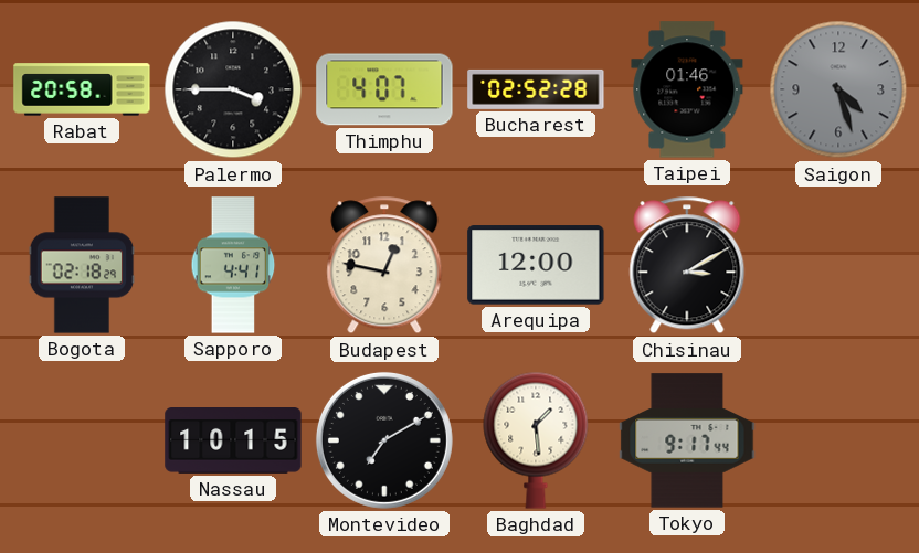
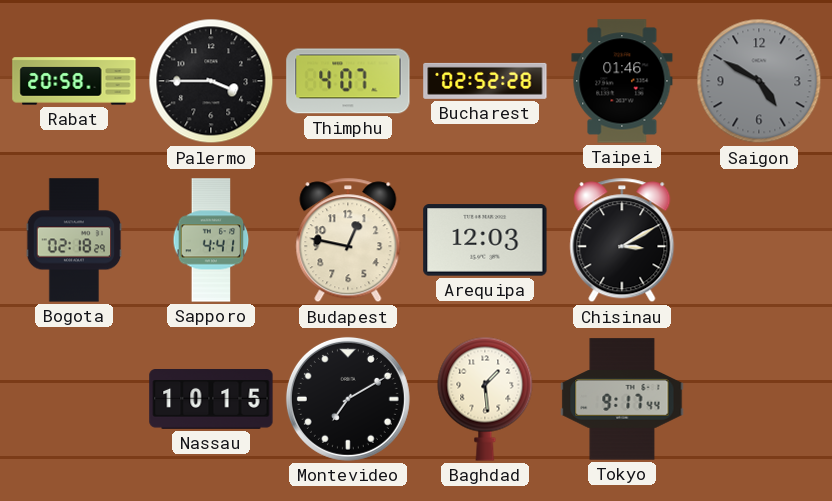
Saigon: 4:27 -> 4:50
Arequipa: 12:00 -> 12:03
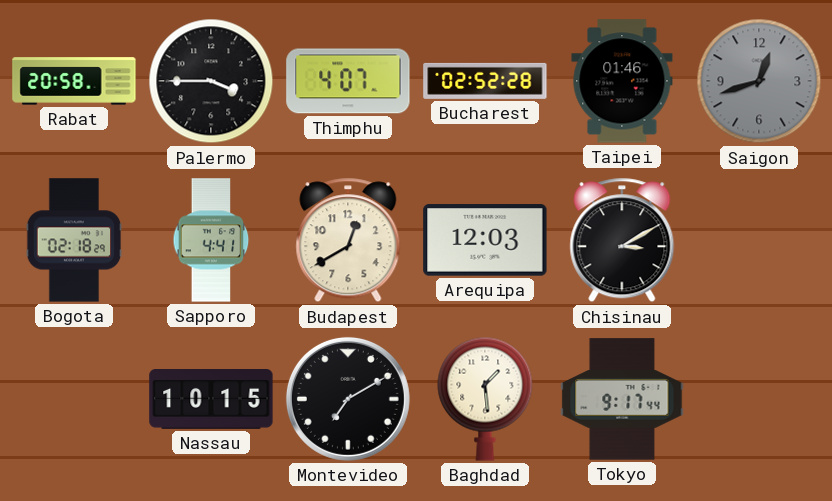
Saigon: 4:50 -> 12:42
Budapest: 12:47 -> 12:40
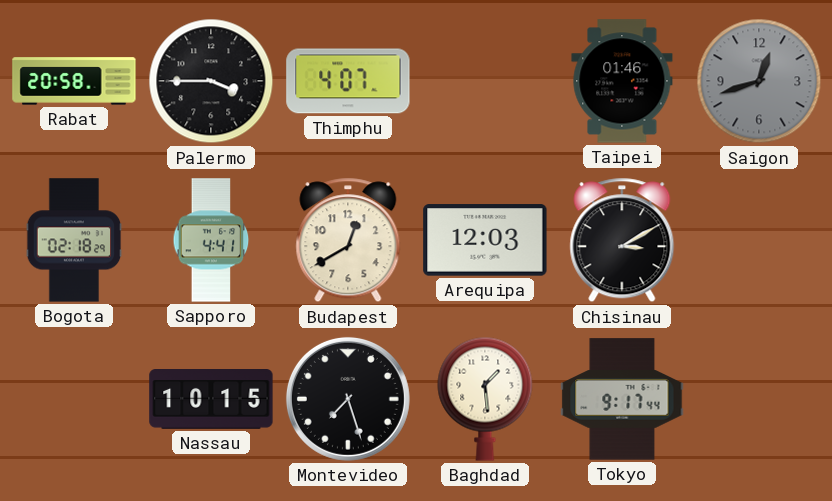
Bucharest: 02:52 -> none
Montevideo: 7:10 -> 7:27
